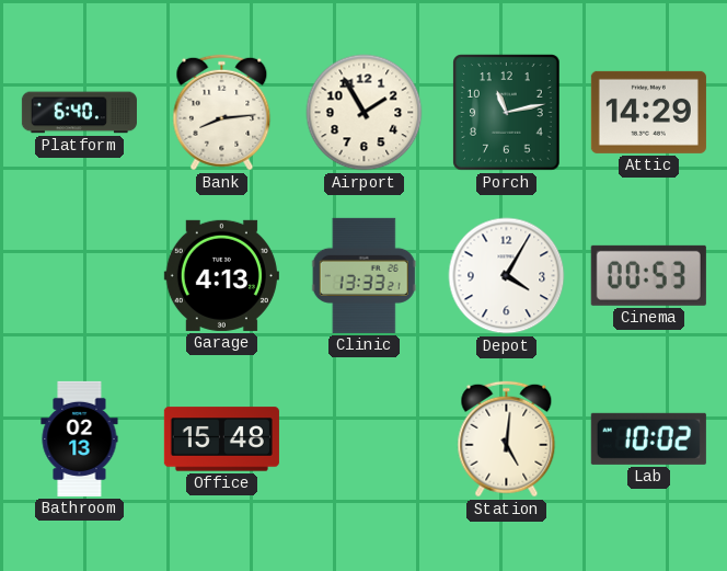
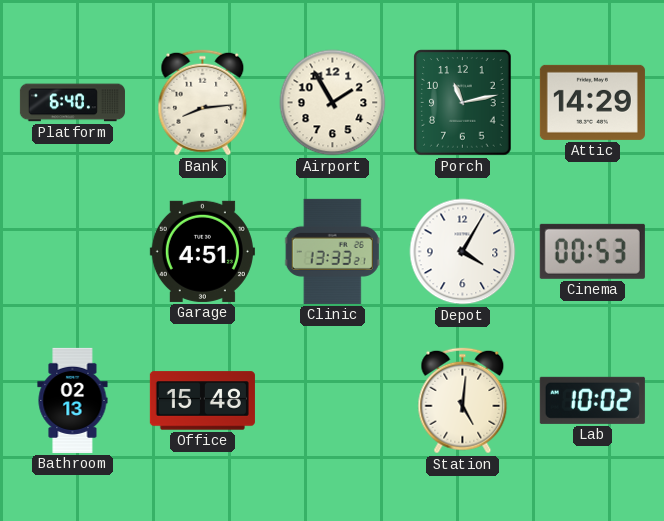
Garage: 4:13 -> 4:51
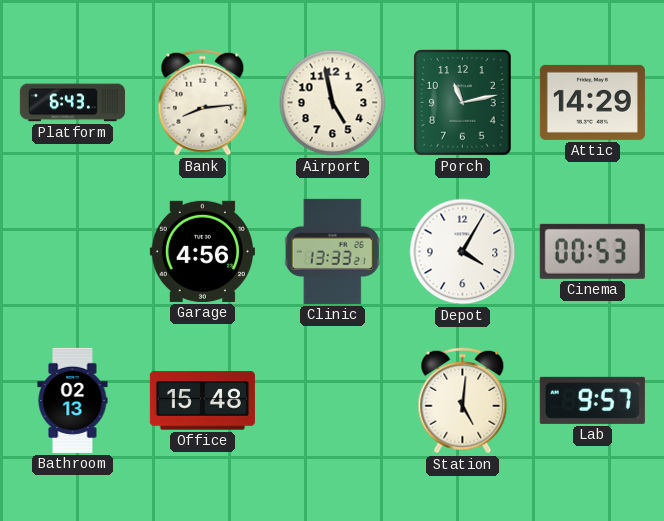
Platform: 6:40 -> 6:43
Airport: 1:55 -> 4:58
Garage: 4:51 -> 4:56
Lab: 10:02 -> 9:57
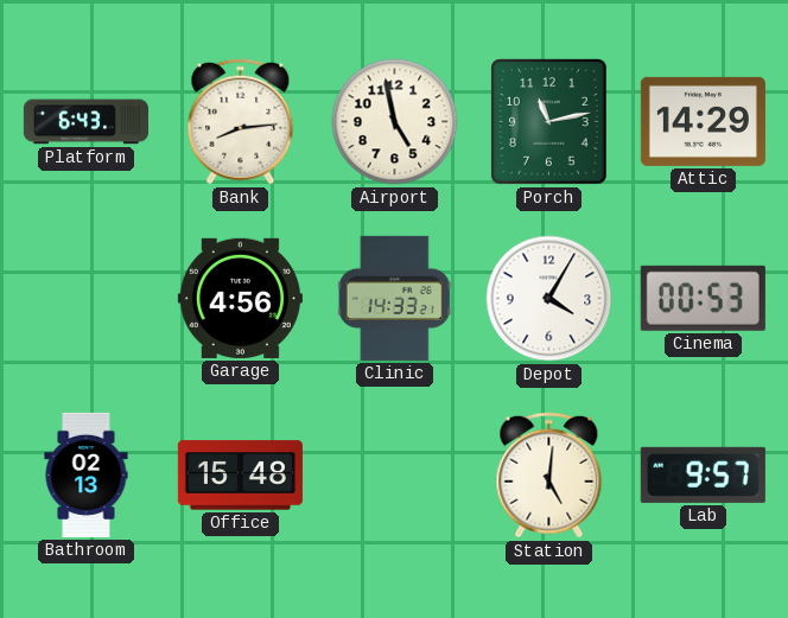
Clinic: 13:33 -> 14:33
